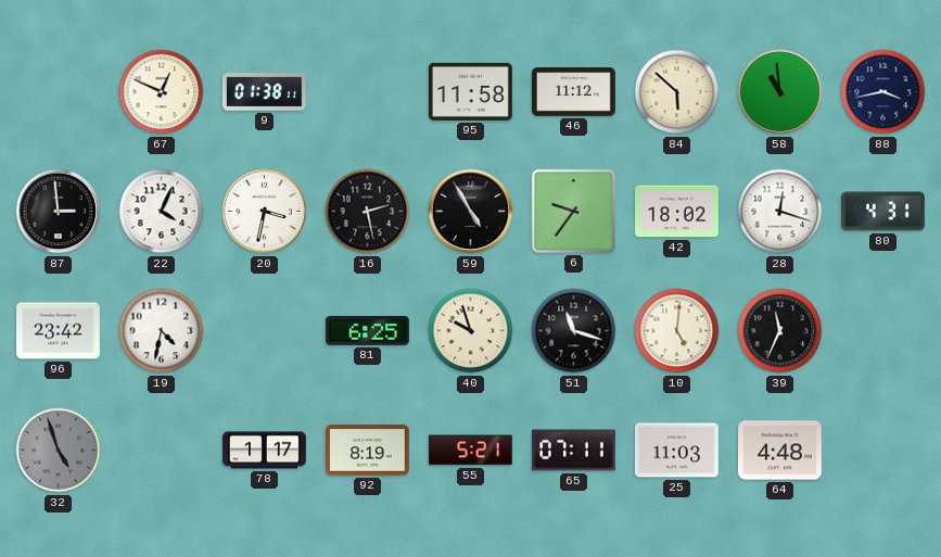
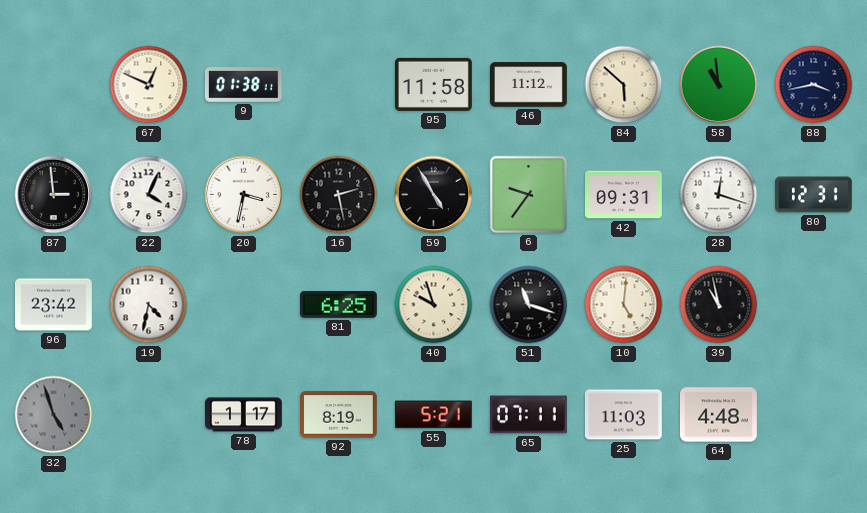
42: 18:02 -> 09:31
80: 4:31 -> 12:31
39: 11:34 -> 10:58
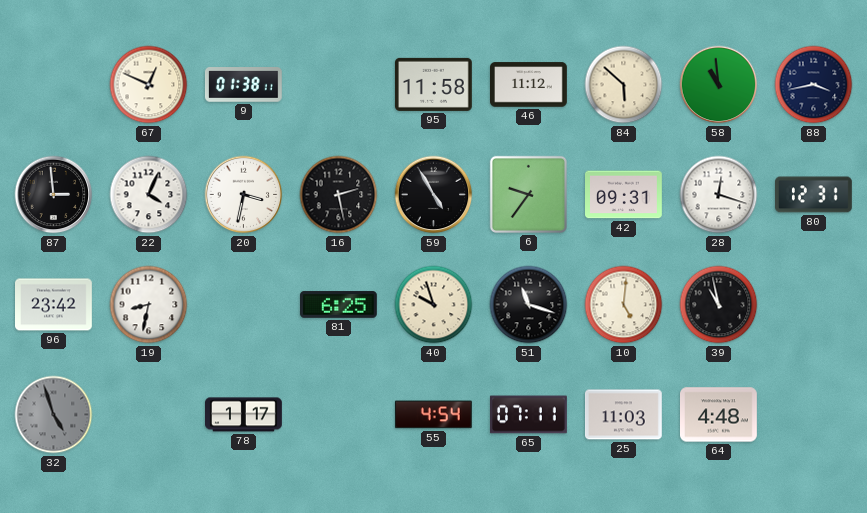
19: 4:32 -> 8:32
92: 8:19 -> none
55: 5:21 -> 4:54
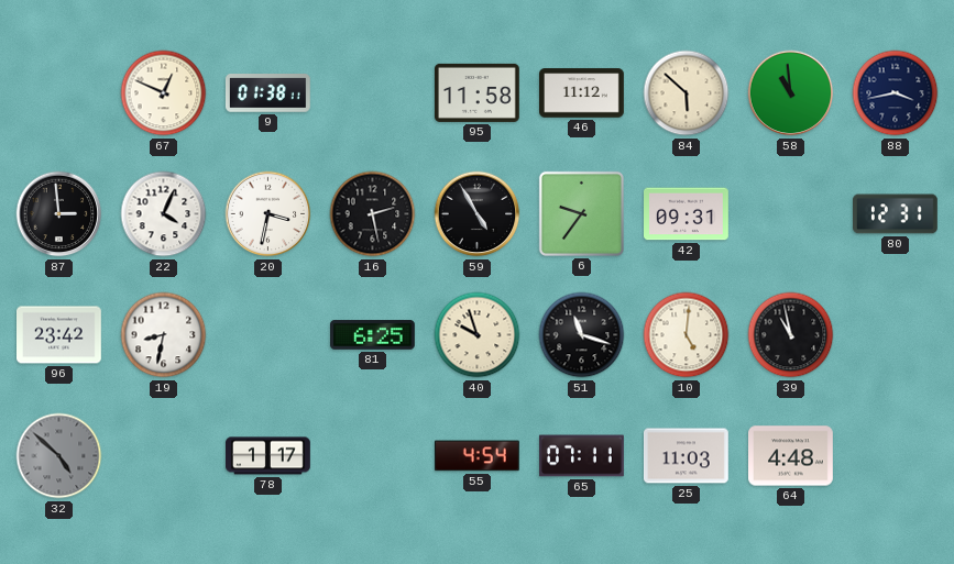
28: 12:18 -> none
32: 4:57 -> 4:52
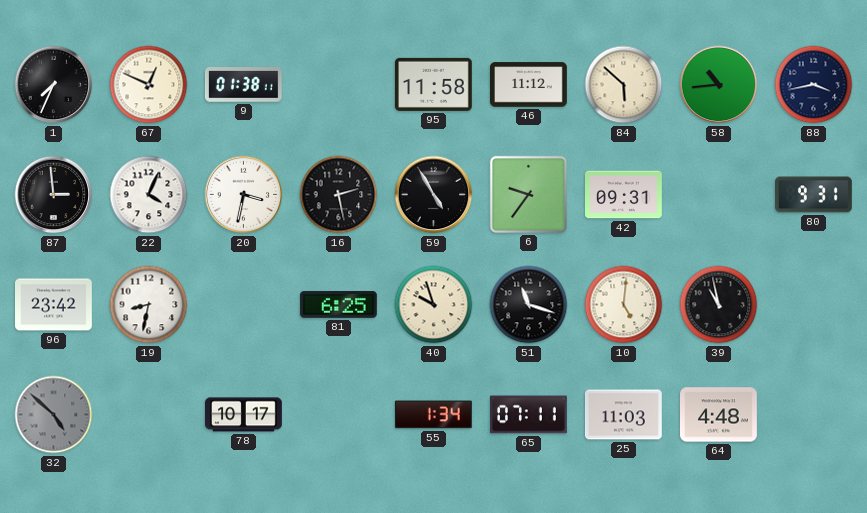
1: none -> 7:34
58: 10:59 -> 10:44
80: 12:31 -> 9:31
78: 1:17 -> 10:17
55: 4:54 -> 1:34
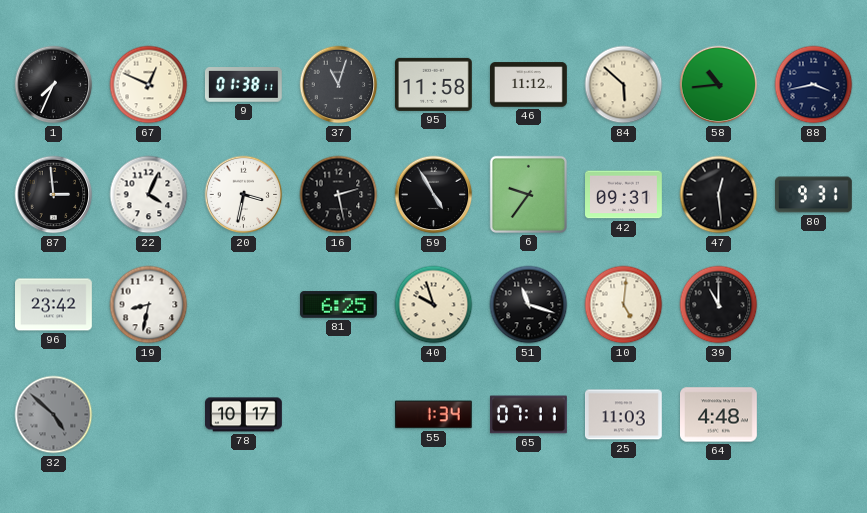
37: none -> 11:03
47: none -> 12:29
39: 10:58 -> 11:00
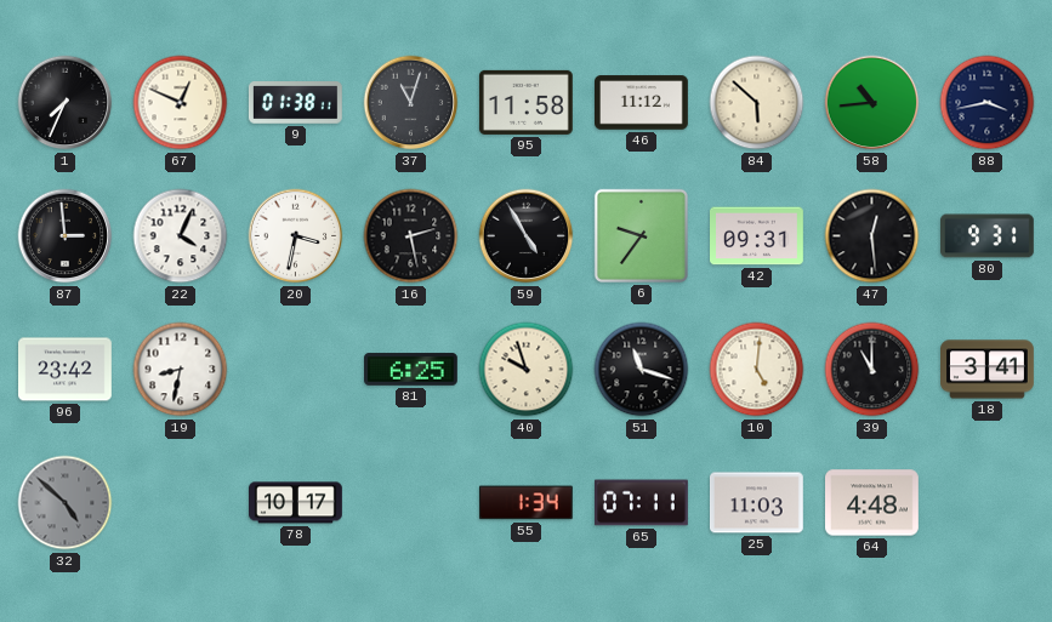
18: none -> 3:41
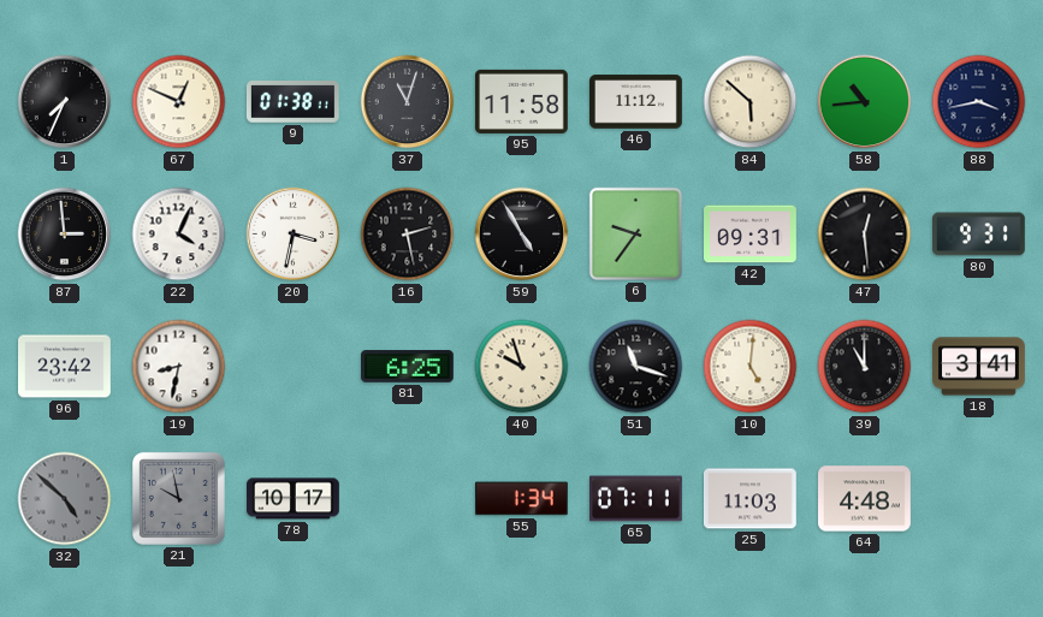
21: none -> 9:58
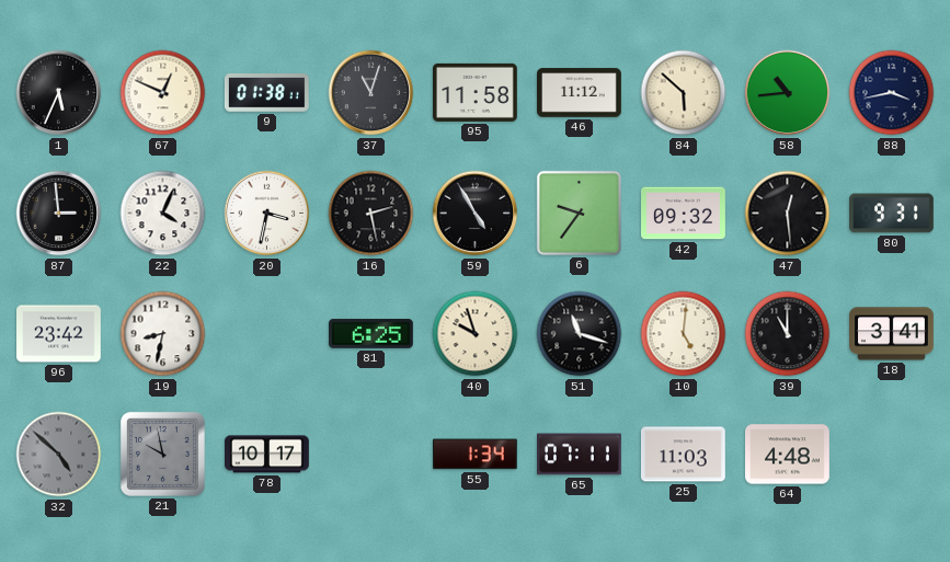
1: 7:34 -> 5:34
42: 09:31 -> 09:32
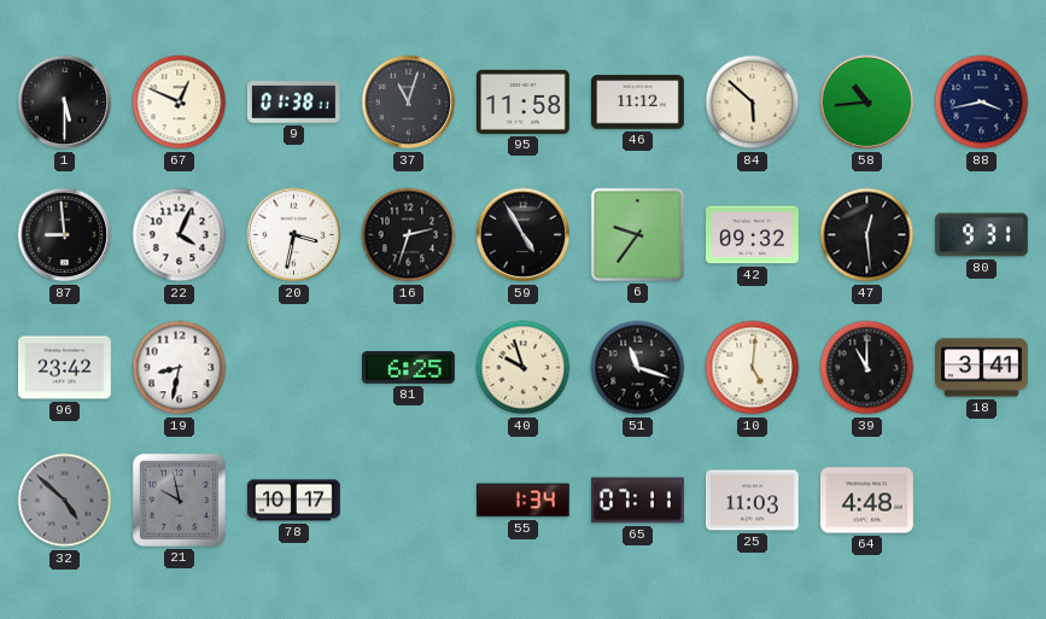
1: 5:34 -> 5:30
87: 2:59 -> 8:59
16: 2:28 -> 2:33
